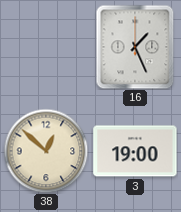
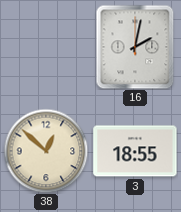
16: 1:26 -> 2:02
3: 19:00 -> 18:55
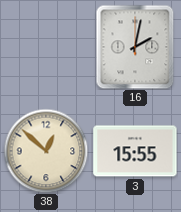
3: 18:55 -> 15:55
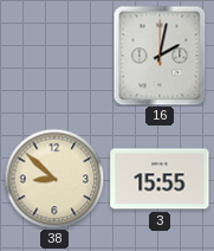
38: 12:52 -> 8:52
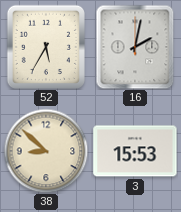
52: none -> 5:35
3: 15:55 -> 15:53
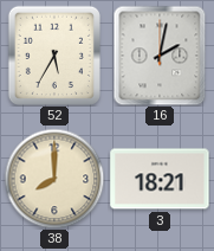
38: 8:52 -> 8:00
3: 15:53 -> 18:21
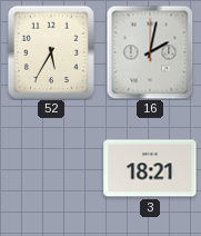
38: 8:00 -> none
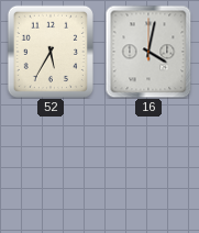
16: 2:02 -> 4:02
3: 18:21 -> none
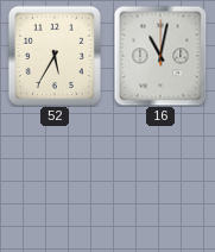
16: 4:02 -> 11:02
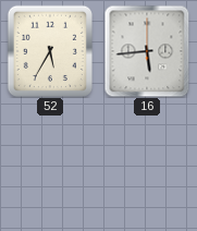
16: 11:02 -> 5:44
